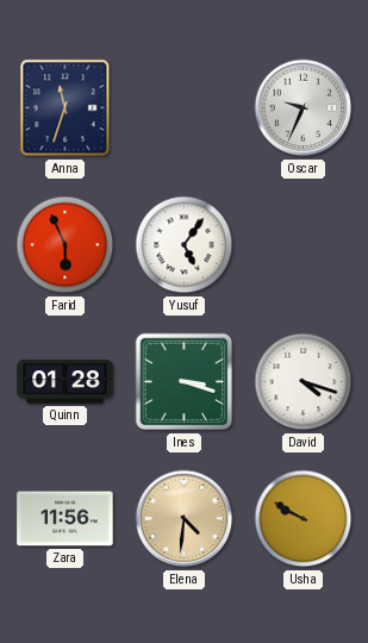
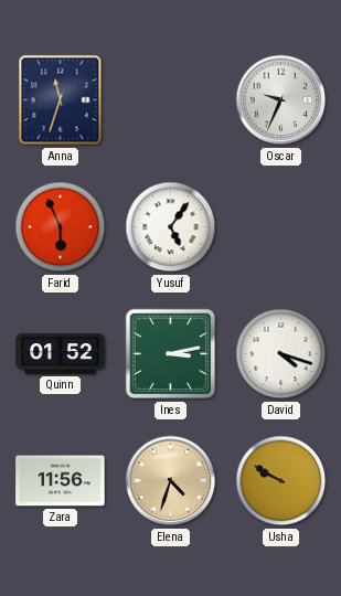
Quinn: 01:28 -> 01:52
Ines: 3:18 -> 3:13
Elena: 4:31 -> 4:33
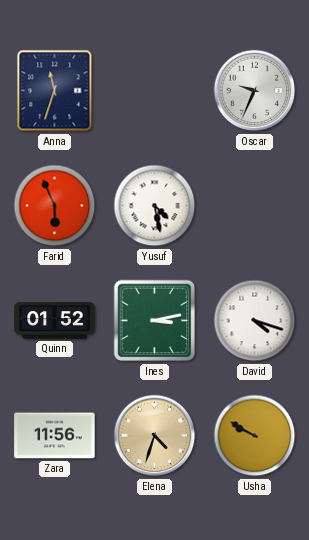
Yusuf: 5:06 -> 4:28
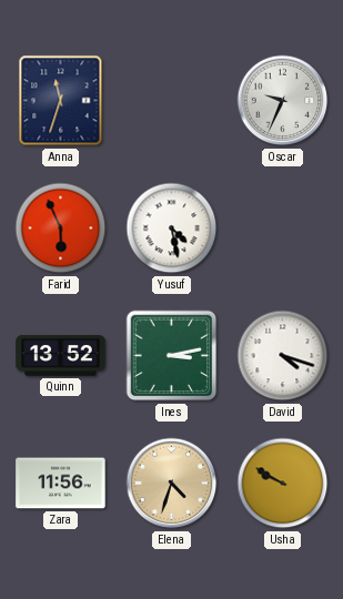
Quinn: 01:52 -> 13:52
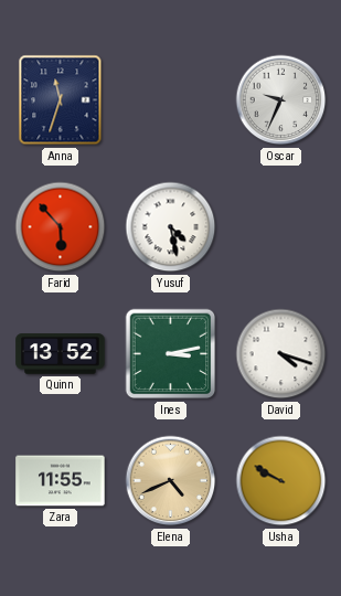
Farid: 5:56 -> 5:53
Zara: 11:56 -> 11:55
Elena: 4:33 -> 4:41
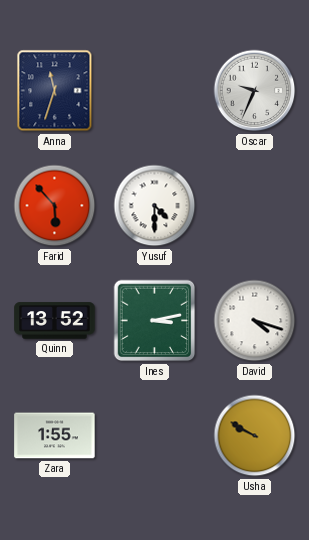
Yusuf: 4:28 -> 4:30
Zara: 11:55 -> 1:55
Elena: 4:41 -> none
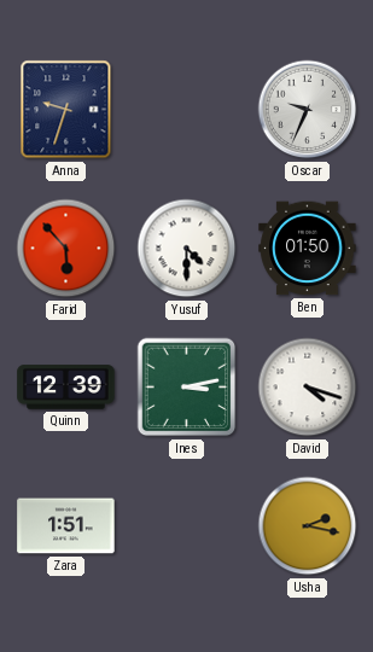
Anna: 11:33 -> 9:33
Ben: none -> 01:50
Quinn: 13:52 -> 12:39
Zara: 1:55 -> 1:51
Usha: 9:50 -> 2:17
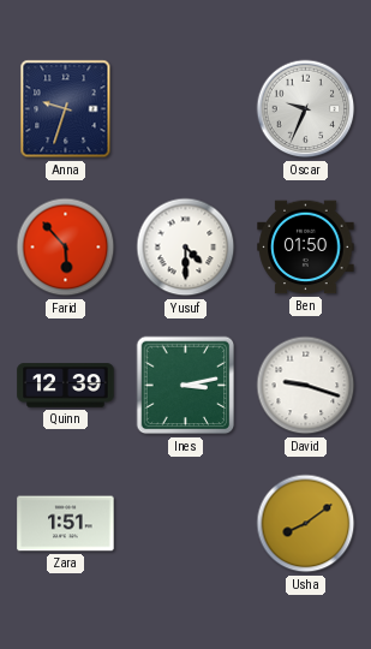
David: 4:18 -> 9:18
Usha: 2:17 -> 8:09
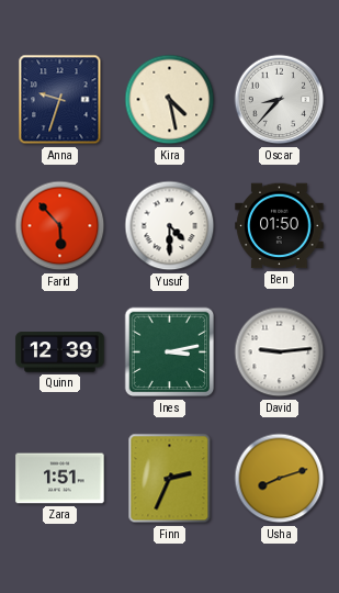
Kira: none -> 4:28
Oscar: 9:34 -> 8:37
David: 9:18 -> 9:14
Finn: none -> 2:34
Usha: 8:09 -> 8:12
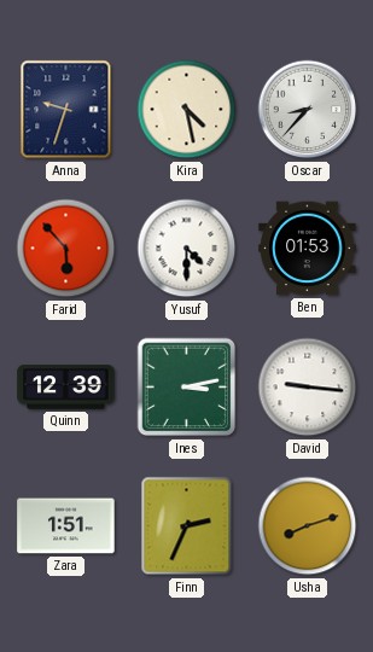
Ben: 01:50 -> 01:53
David: 9:14 -> 9:16
